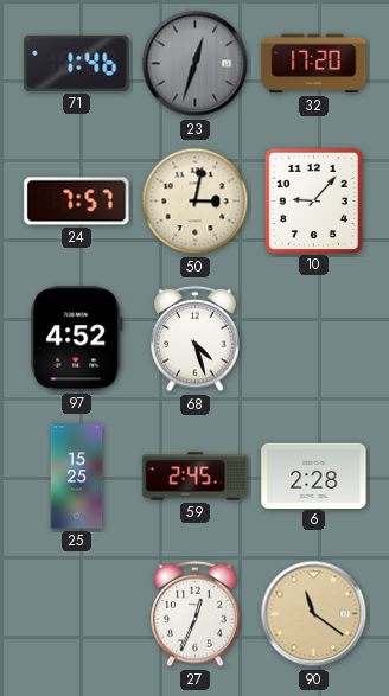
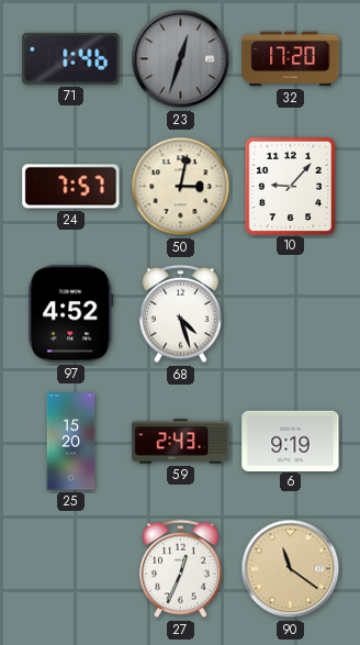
25: 15:25 -> 15:20
59: 2:45 -> 2:43
6: 2:28 -> 9:19
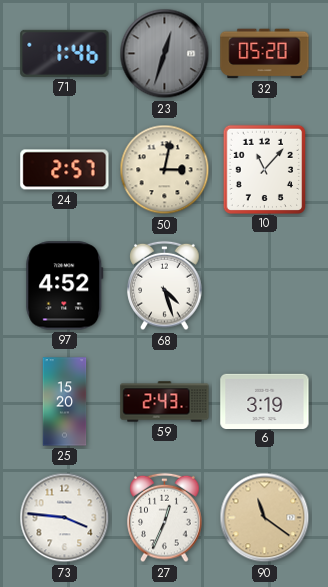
32: 17:20 -> 05:20
24: 7:57 -> 2:57
10: 9:07 -> 11:07
6: 9:19 -> 3:19
73: none -> 3:46
